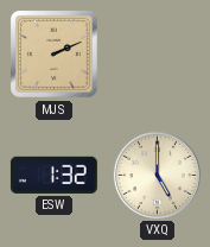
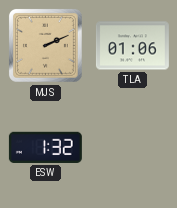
TLA: none -> 01:06
VXQ: 5:00 -> none
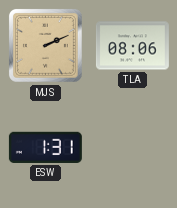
TLA: 01:06 -> 08:06
ESW: 1:32 -> 1:31
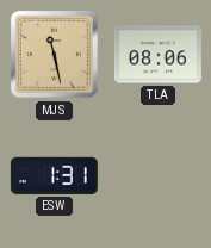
MJS: 2:11 -> 11:28
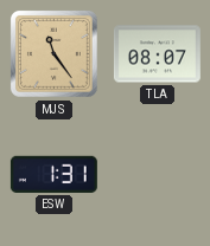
MJS: 11:28 -> 11:24
TLA: 08:06 -> 08:07
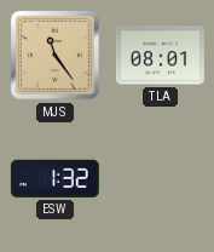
TLA: 08:07 -> 08:01
ESW: 1:31 -> 1:32
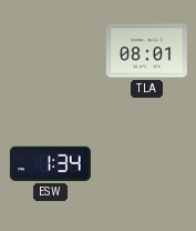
MJS: 11:24 -> none
ESW: 1:32 -> 1:34
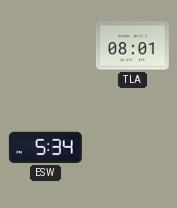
ESW: 1:34 -> 5:34
